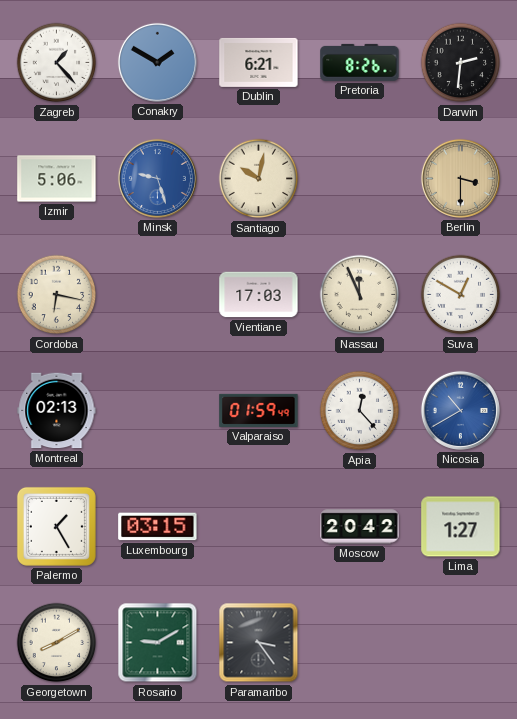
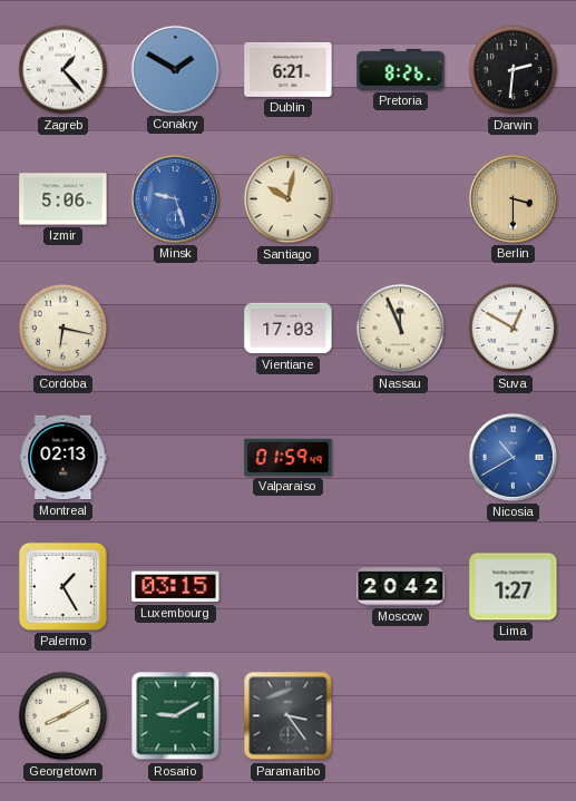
Apia: 12:23 -> none
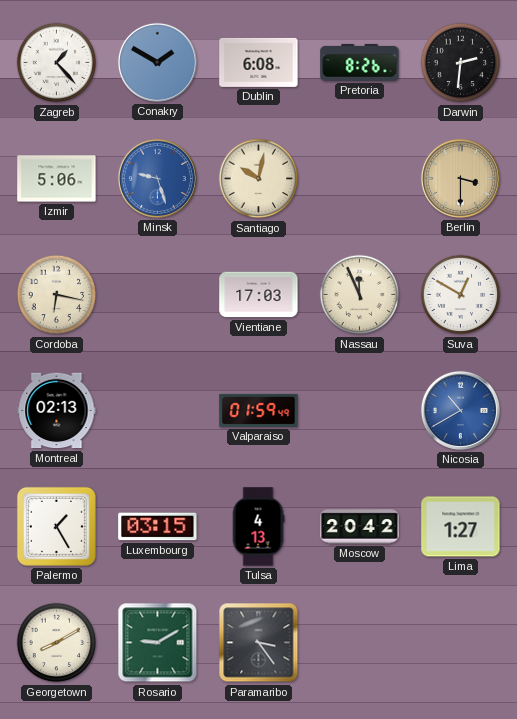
Dublin: 6:21 -> 6:08
Tulsa: none -> 4:13
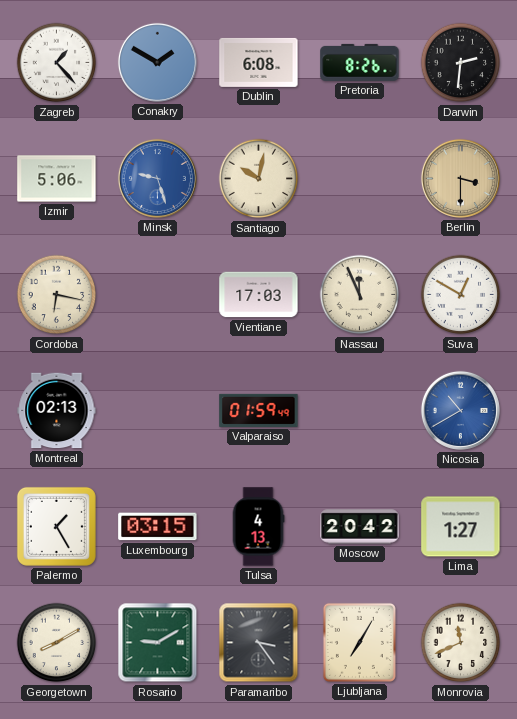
Ljubljana: none -> 7:05
Monrovia: none -> 11:41
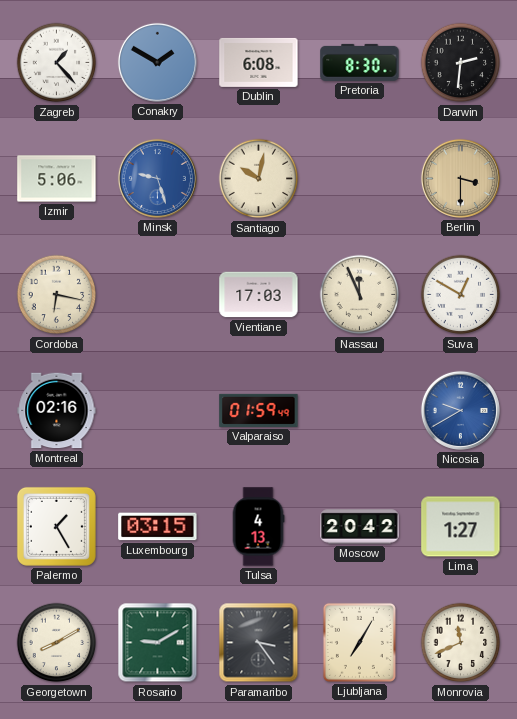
Pretoria: 8:26 -> 8:30
Montreal: 02:13 -> 02:16
Nicosia: 10:40 -> 9:40
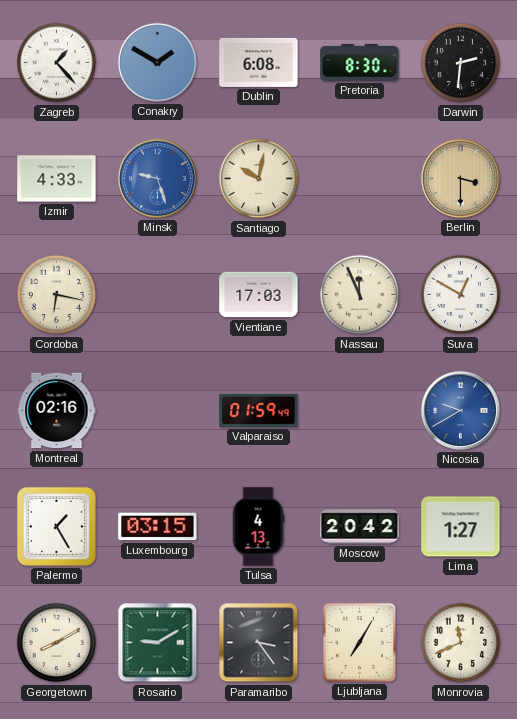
Izmir: 5:06 -> 4:33
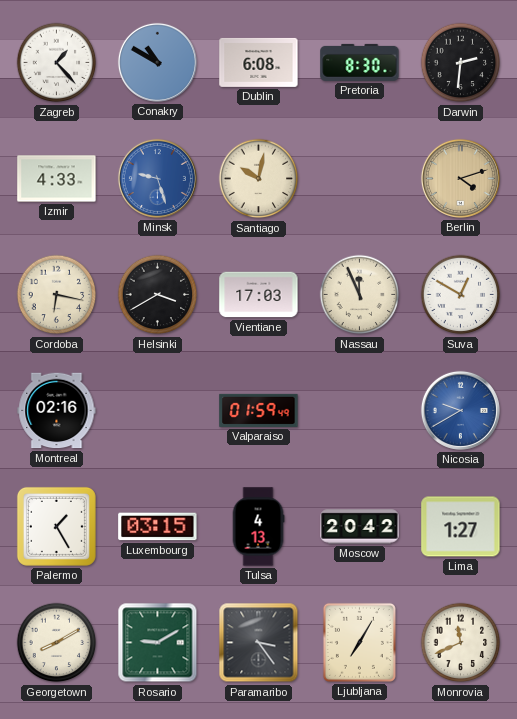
Conakry: 1:50 -> 10:50
Berlin: 3:30 -> 4:12
Helsinki: none -> 3:40
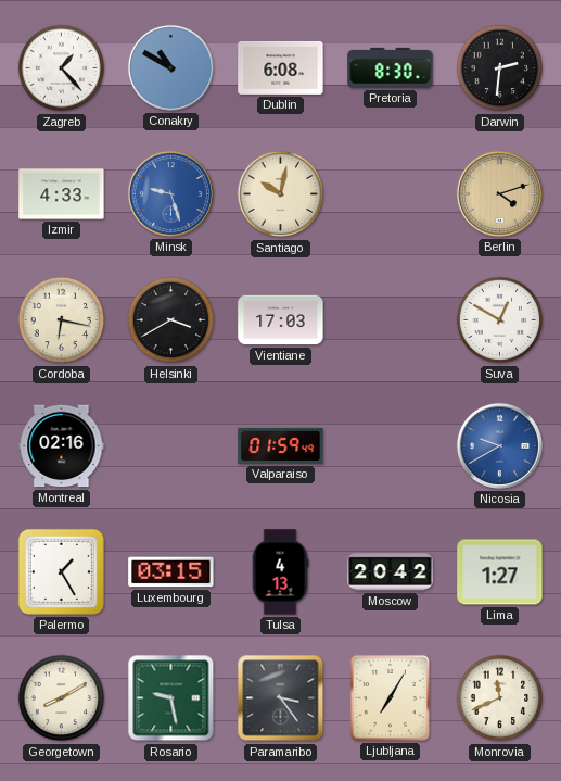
Nassau: 11:56 -> none
Rosario: 9:10 -> 9:28
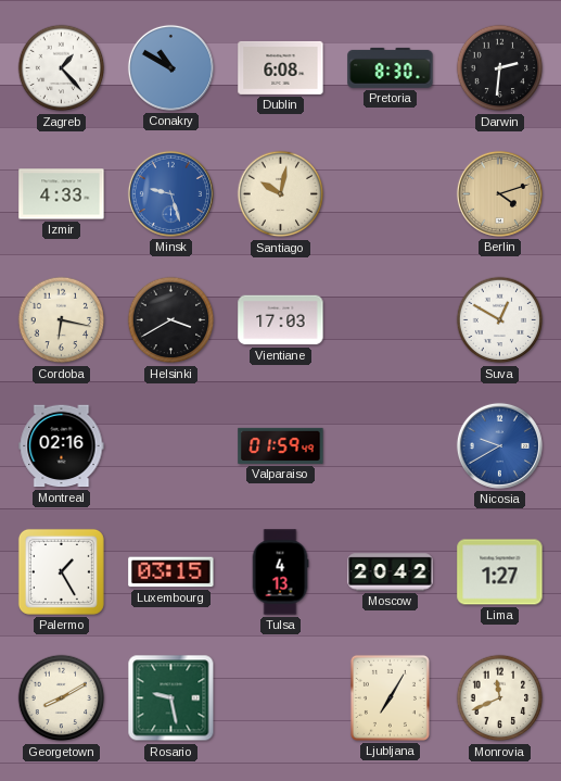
Paramaribo: 3:24 -> none
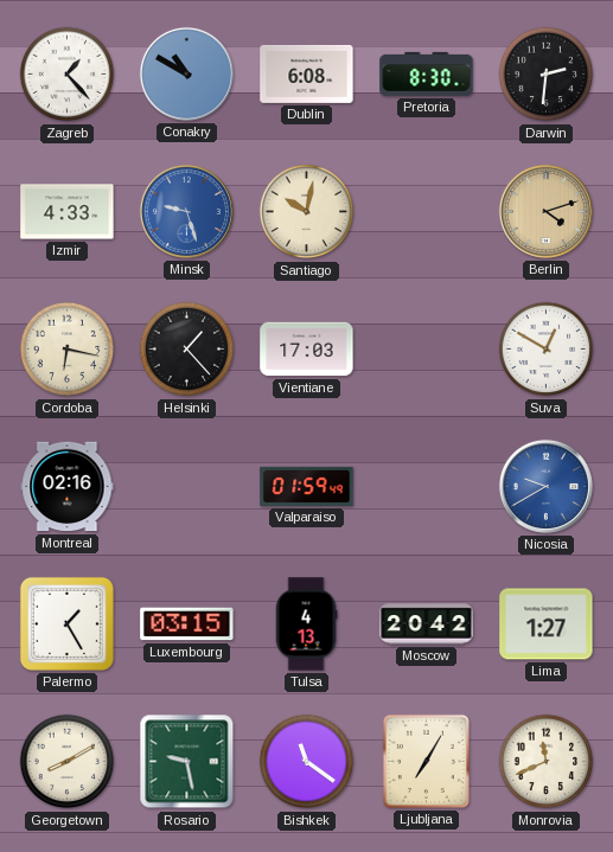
Helsinki: 3:40 -> 1:23
Bishkek: none -> 11:21
